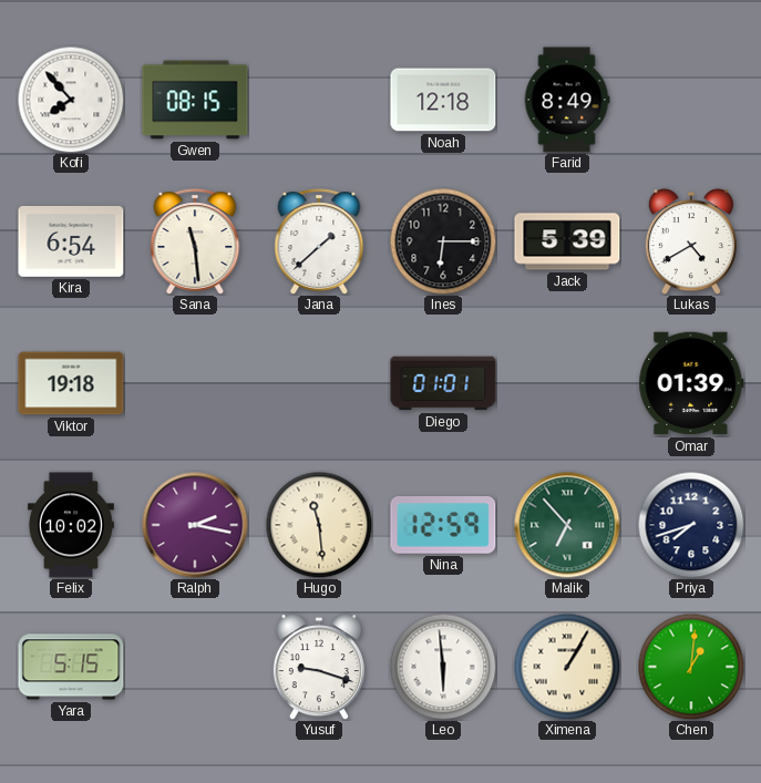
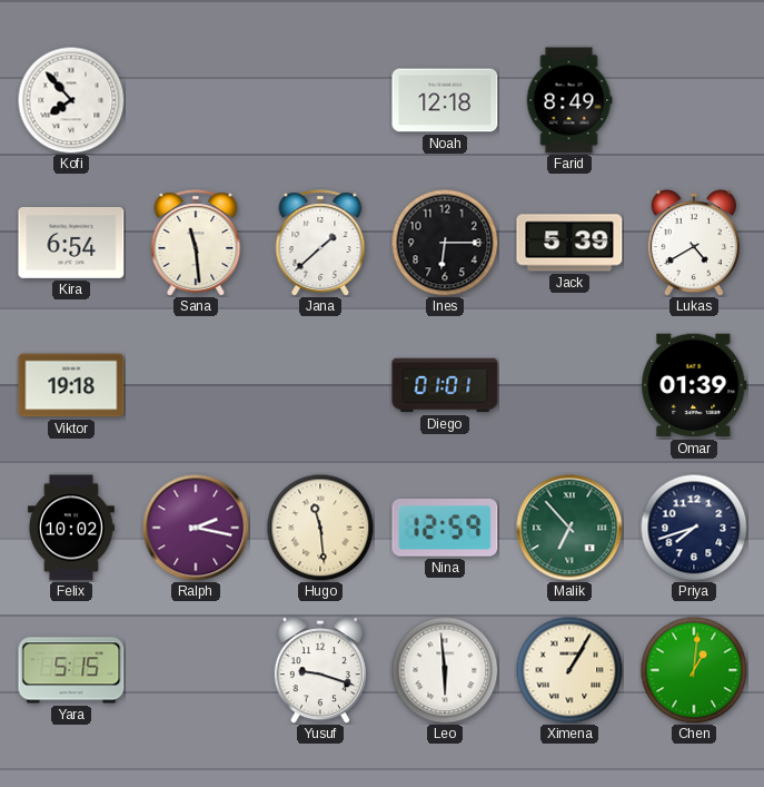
Gwen: 08:15 -> none
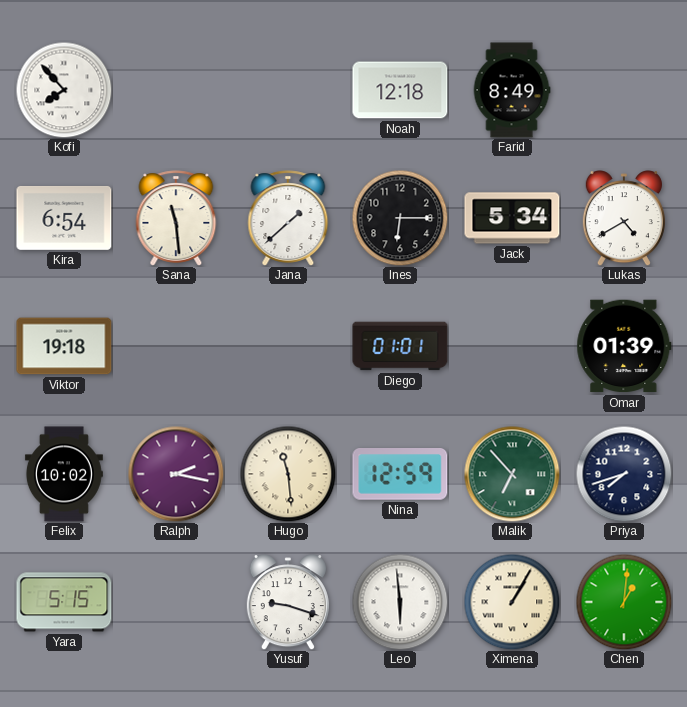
Jack: 5:39 -> 5:34
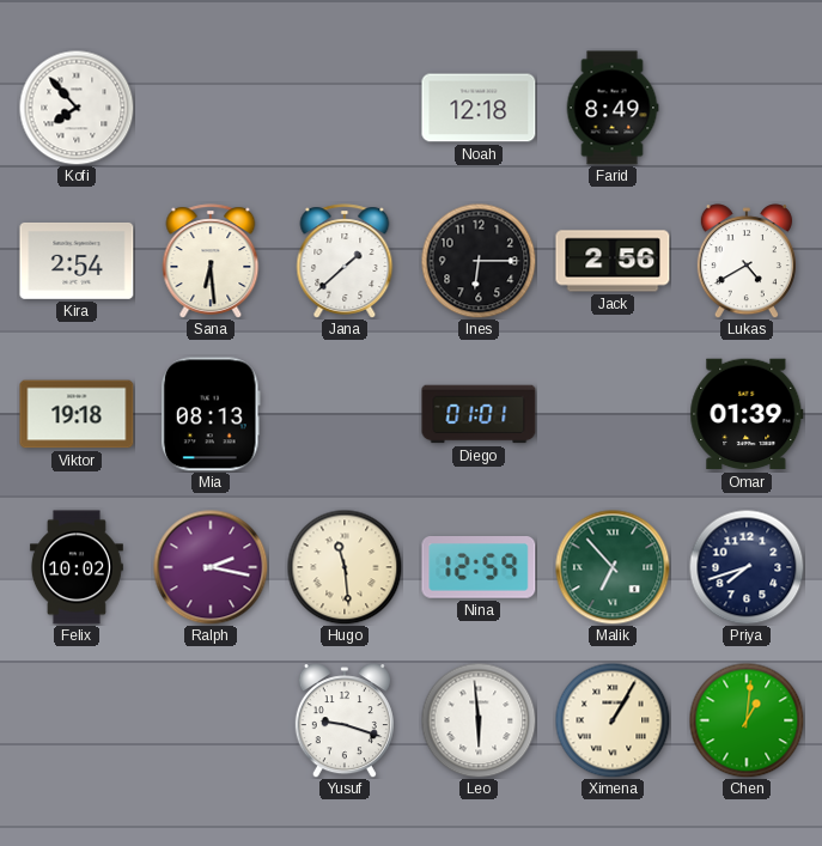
Kira: 6:54 -> 2:54
Sana: 11:29 -> 6:29
Jack: 5:34 -> 2:56
Mia: none -> 08:13
Yara: 5:15 -> none
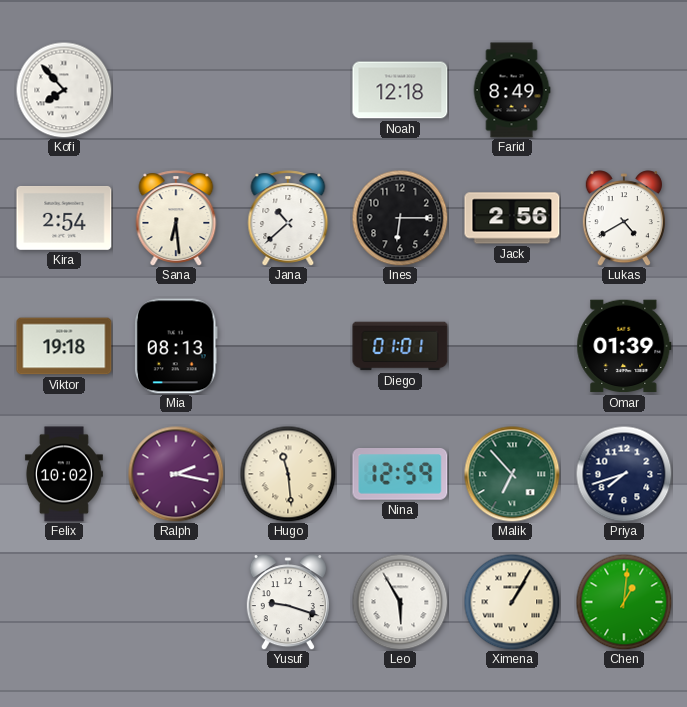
Jana: 1:38 -> 10:38
Leo: 5:59 -> 5:55
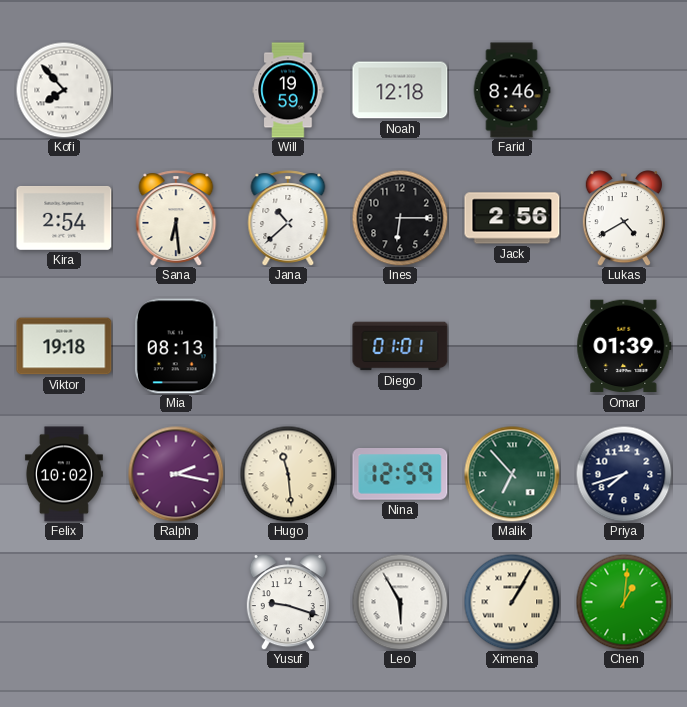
Will: none -> 19:59
Farid: 8:49 -> 8:46
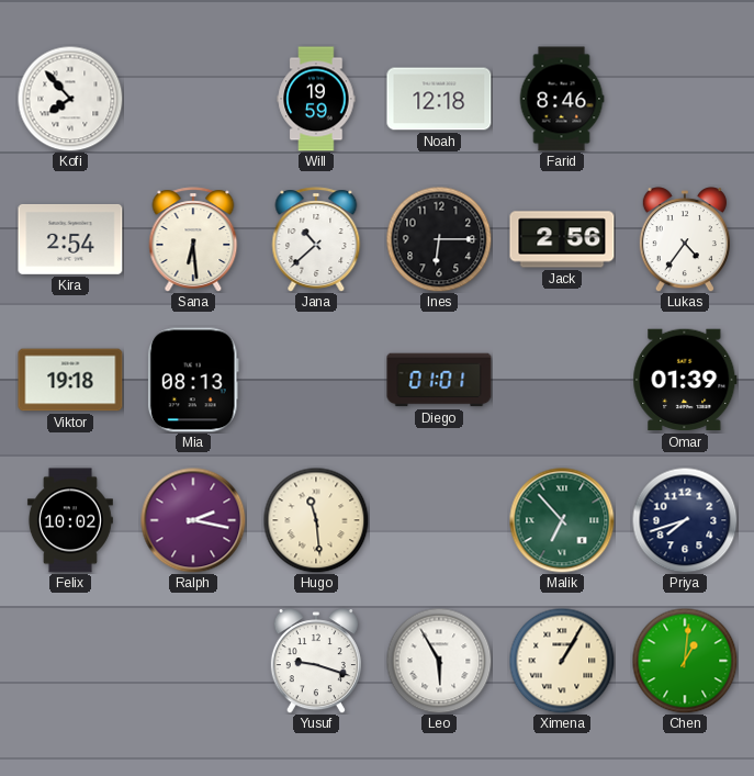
Lukas: 4:40 -> 4:36
Nina: 12:59 -> none
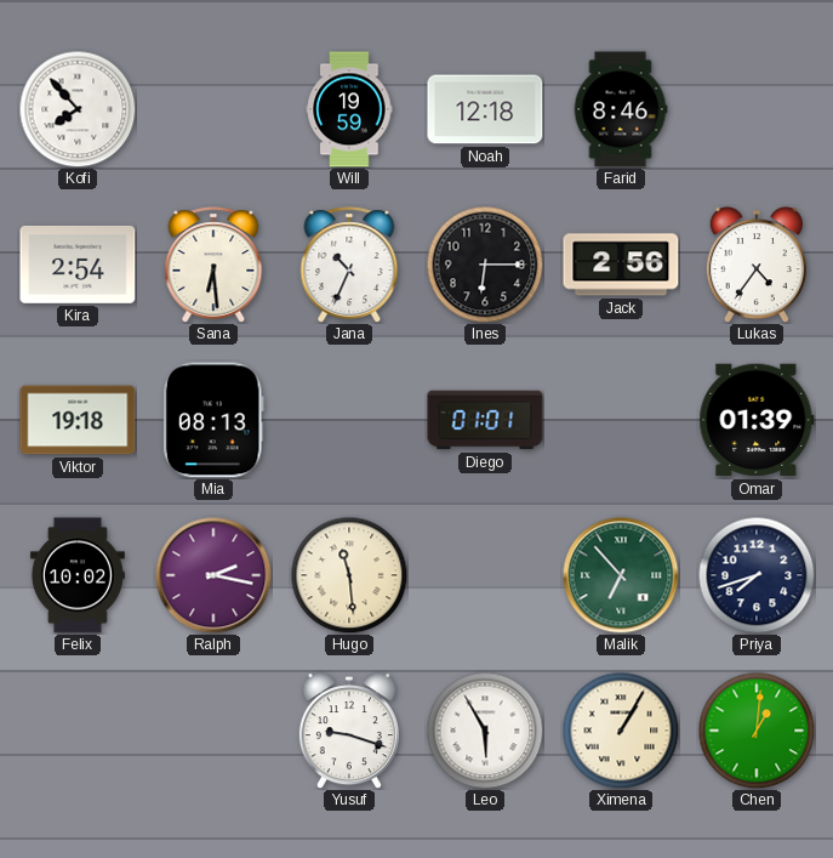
Jana: 10:38 -> 10:34
